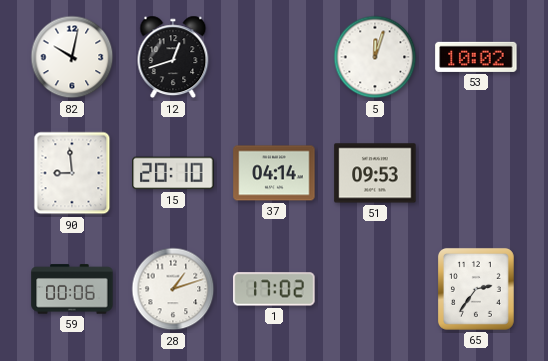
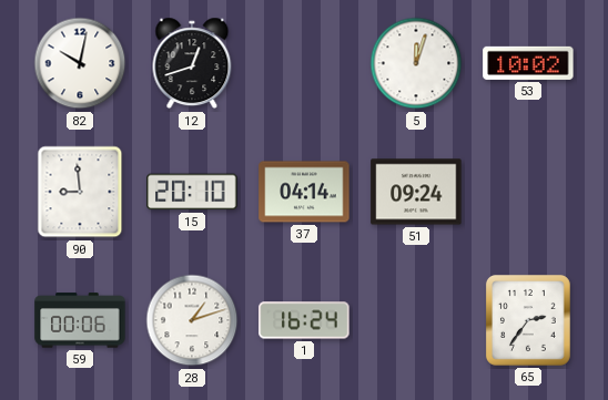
51: 09:53 -> 09:24
1: 17:02 -> 16:24
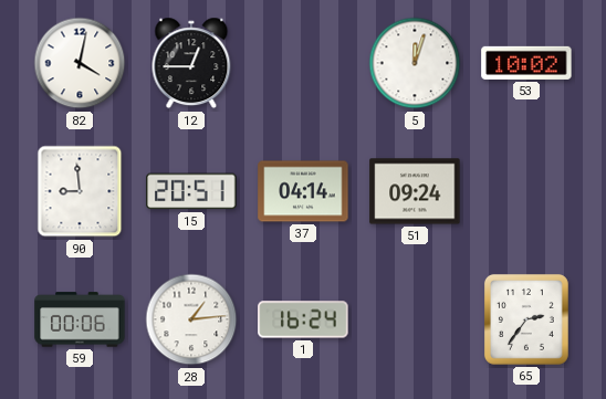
82: 10:02 -> 4:02
12: 12:42 -> 12:45
15: 20:10 -> 20:51
28: 1:12 -> 1:14
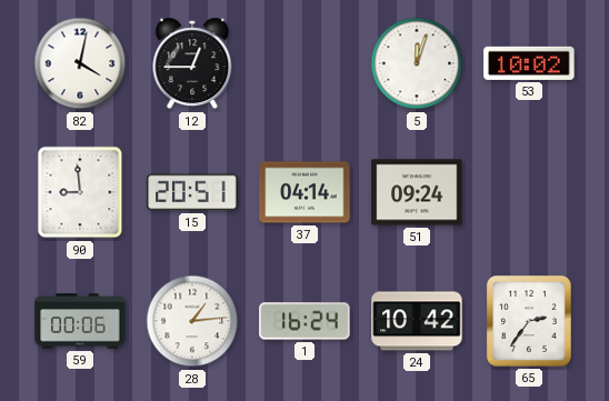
24: none -> 10:42
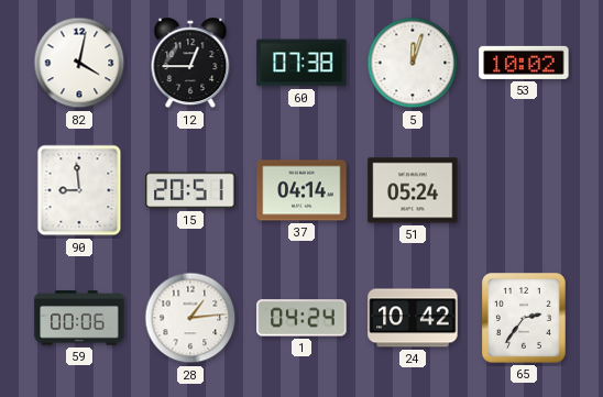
60: none -> 07:38
51: 09:24 -> 05:24
1: 16:24 -> 04:24
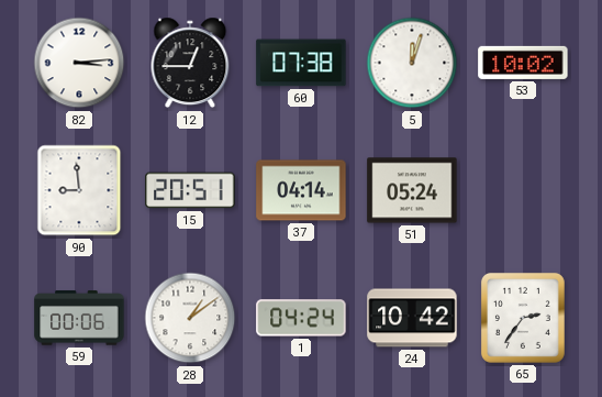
82: 4:02 -> 3:14
28: 1:14 -> 1:09
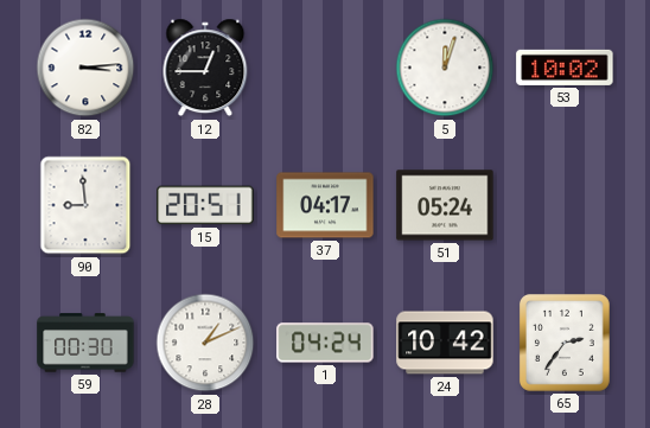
60: 07:38 -> none
37: 04:14 -> 04:17
59: 00:06 -> 00:30
28: 1:09 -> 1:11
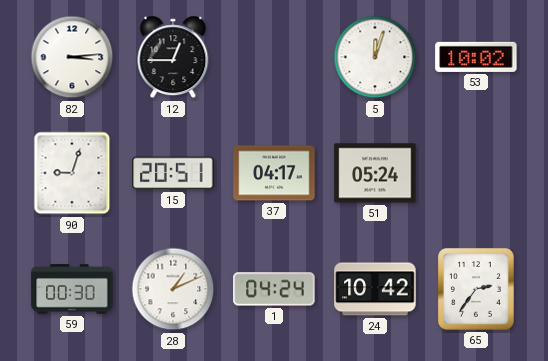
90: 8:59 -> 9:03
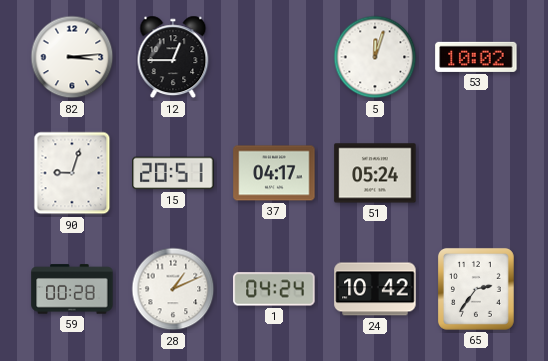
59: 00:30 -> 00:28
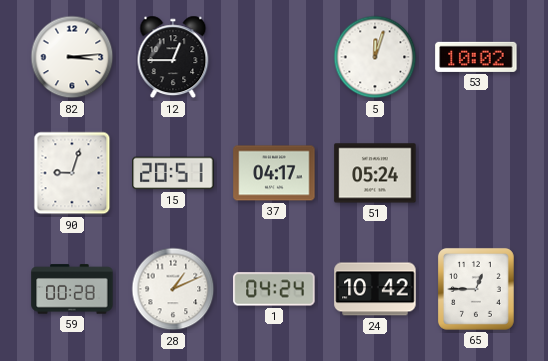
65: 2:36 -> 12:45
